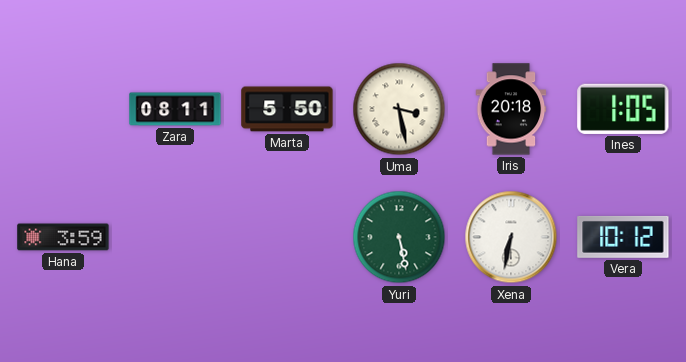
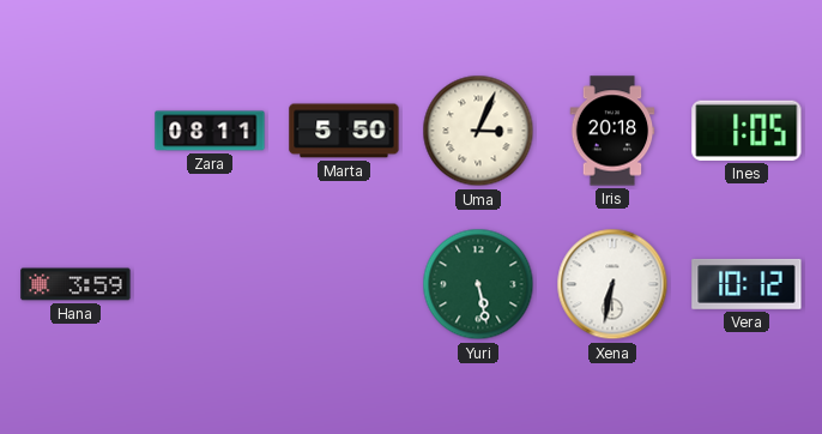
Uma: 3:28 -> 3:04
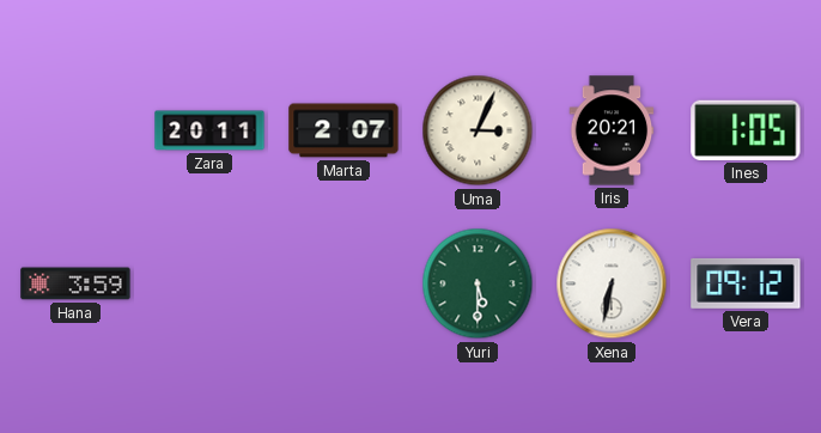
Zara: 08:11 -> 20:11
Marta: 5:50 -> 2:07
Iris: 20:18 -> 20:21
Yuri: 5:28 -> 5:30
Vera: 10:12 -> 09:12
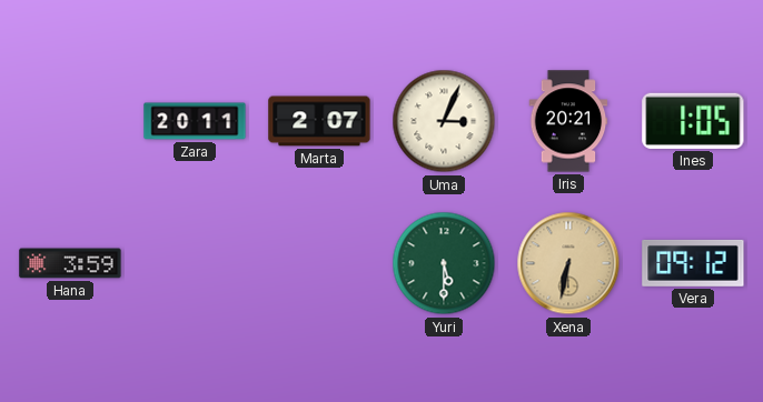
Xena dial: white -> champagne
